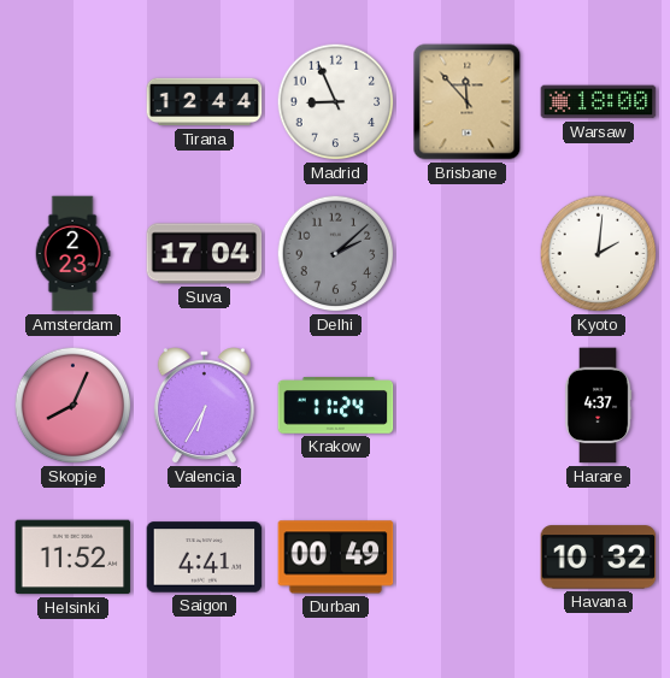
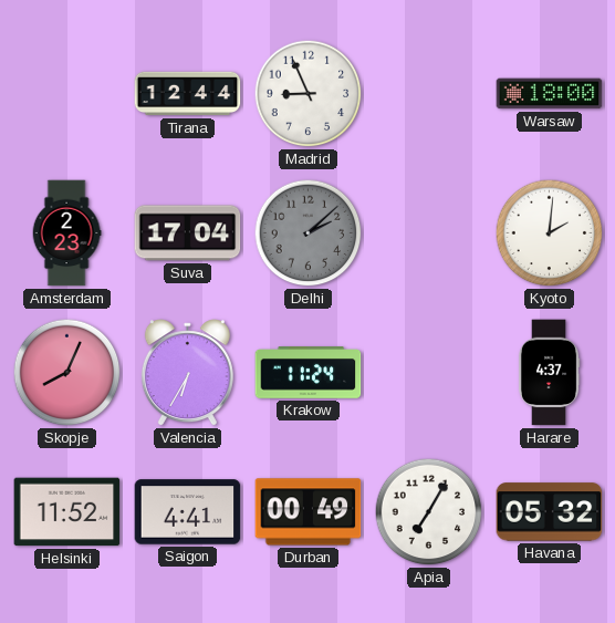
Brisbane: 11:53 -> none
Apia: none -> 7:05
Havana: 10:32 -> 05:32
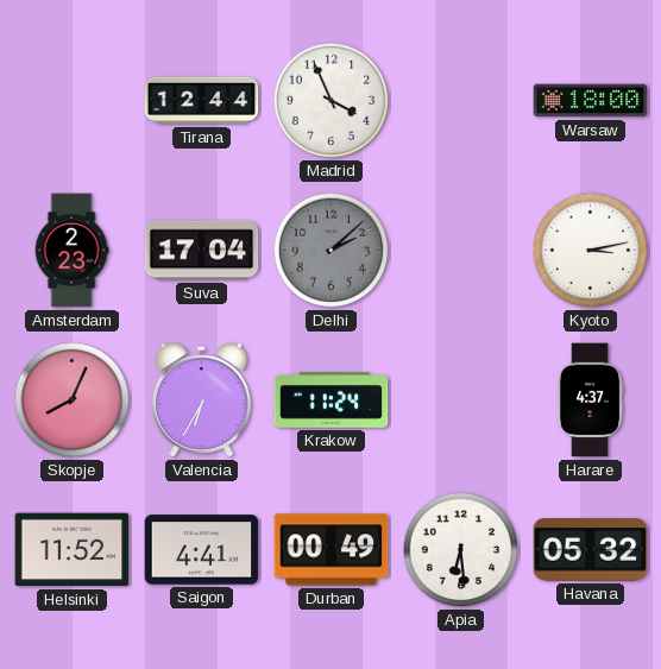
Madrid: 8:56 -> 3:56
Kyoto: 2:01 -> 3:13
Apia: 7:05 -> 6:29
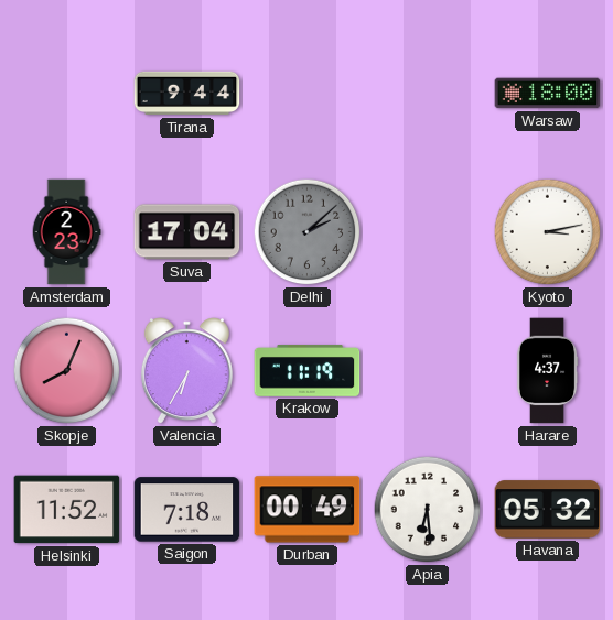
Tirana: 12:44 -> 9:44
Madrid: 3:56 -> none
Krakow: 11:24 -> 11:19
Saigon: 4:41 -> 7:18
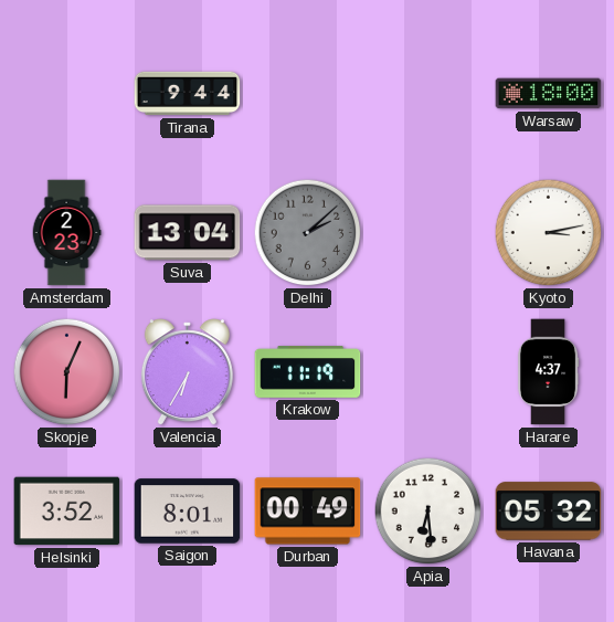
Suva: 17:04 -> 13:04
Skopje: 8:04 -> 6:04
Helsinki: 11:52 -> 3:52
Saigon: 7:18 -> 8:01
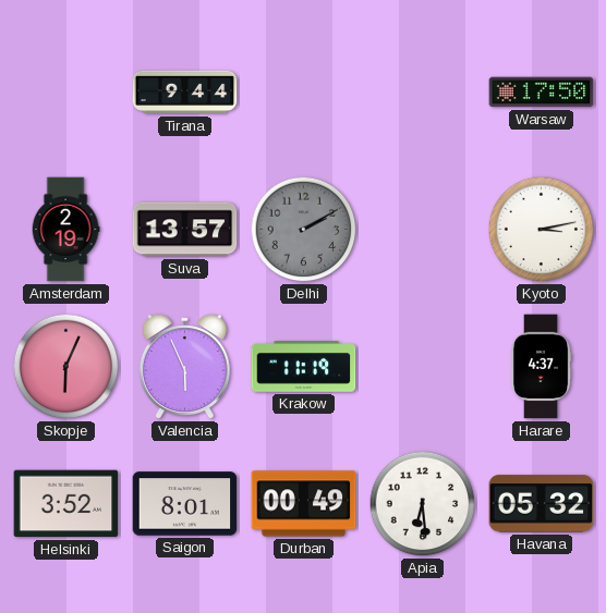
Warsaw: 18:00 -> 17:50
Amsterdam: 2:23 -> 2:19
Suva: 13:04 -> 13:57
Delhi: 2:08 -> 2:10
Valencia: 6:35 -> 5:56
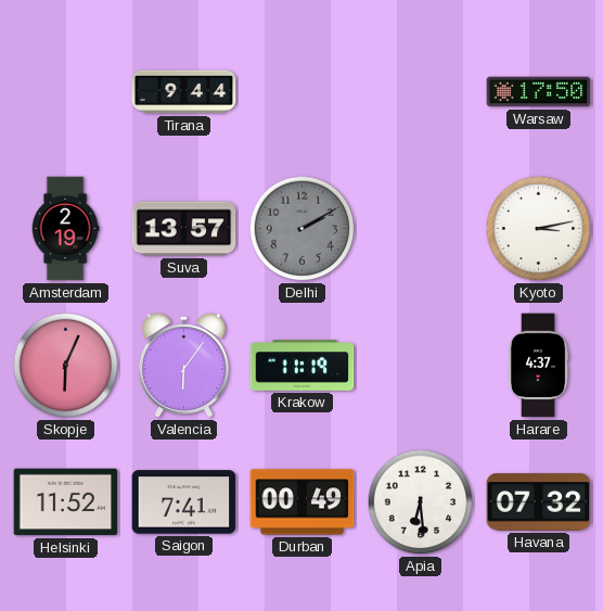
Valencia: 5:56 -> 6:06
Helsinki: 3:52 -> 11:52
Saigon: 8:01 -> 7:41
Havana: 05:32 -> 07:32
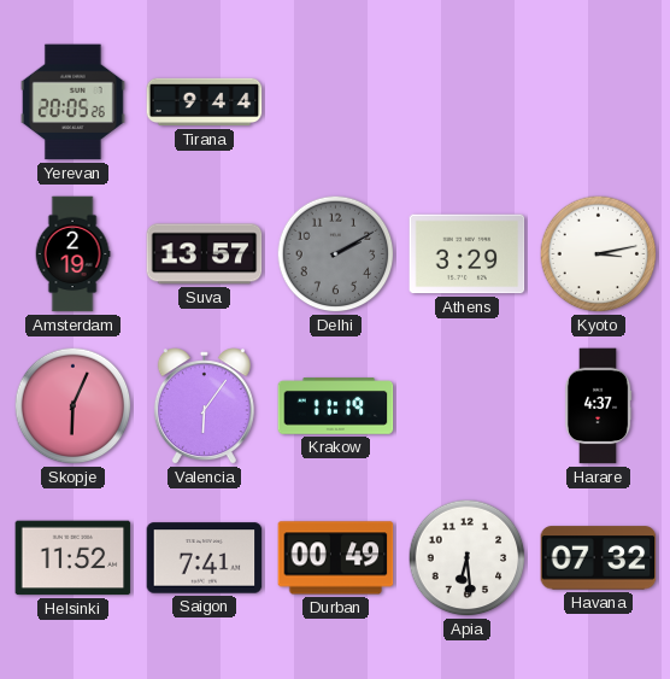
Yerevan: none -> 20:05
Warsaw: 17:50 -> none
Athens: none -> 3:29
